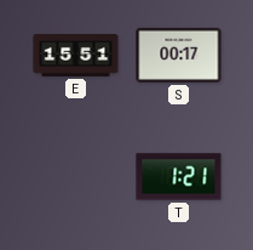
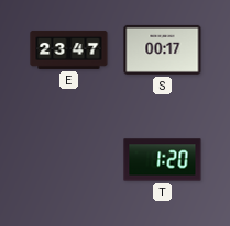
E: 15:51 -> 23:47
T: 1:21 -> 1:20
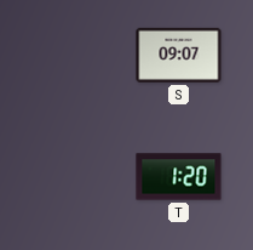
E: 23:47 -> none
S: 00:17 -> 09:07
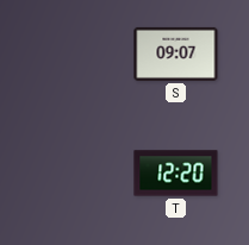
T: 1:20 -> 12:20
